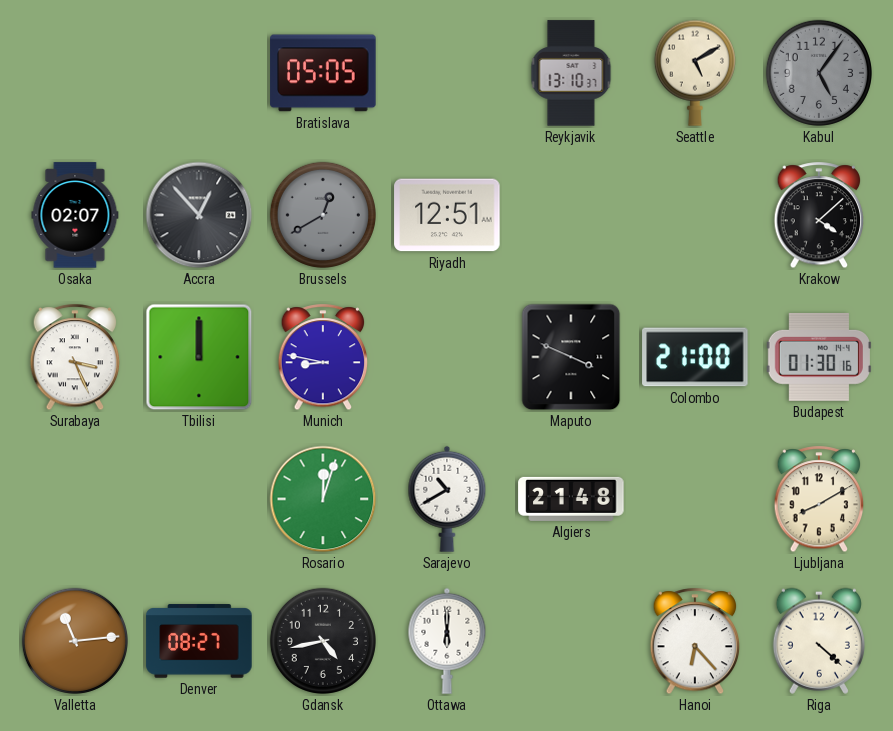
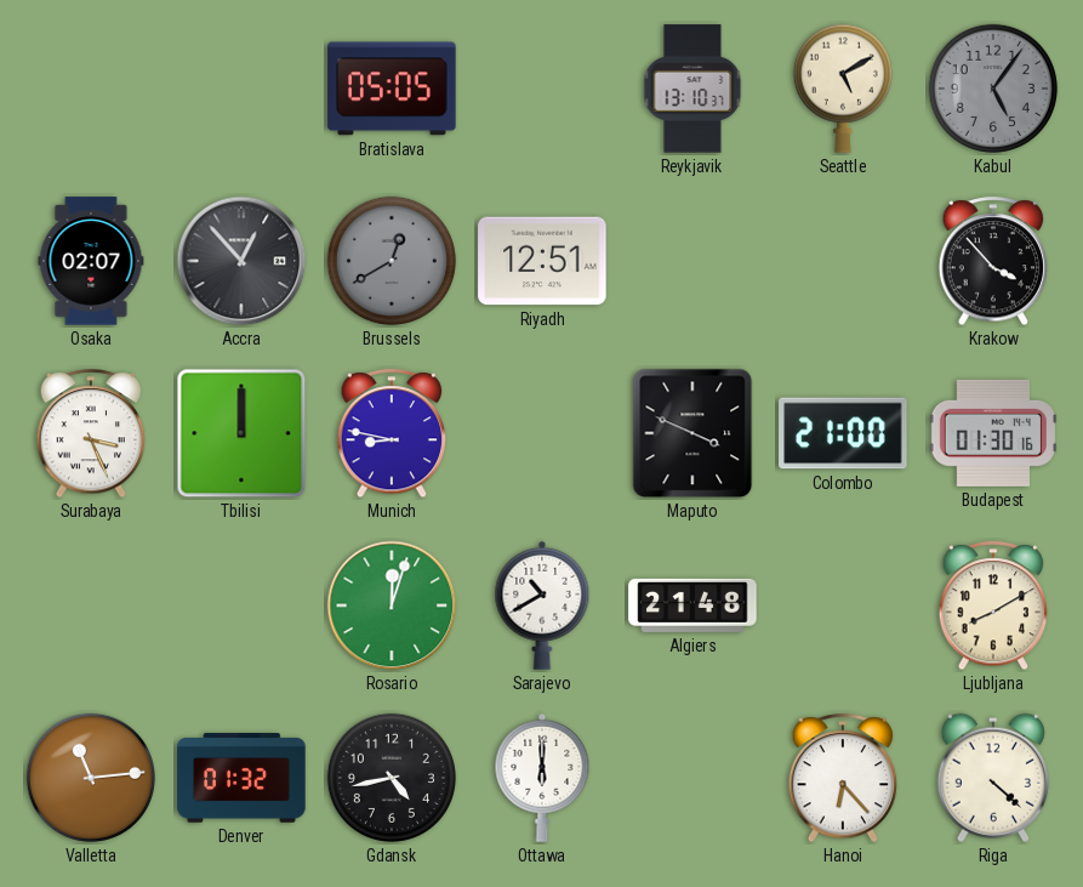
Krakow: 4:08 -> 3:53
Denver: 08:27 -> 01:32
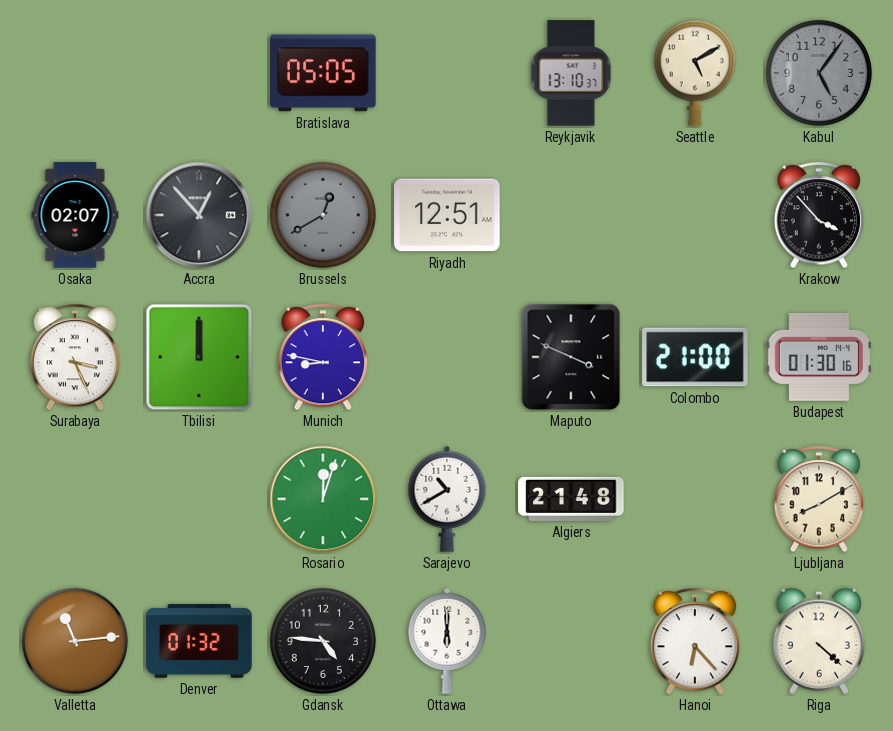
Gdansk: 4:43 -> 4:46
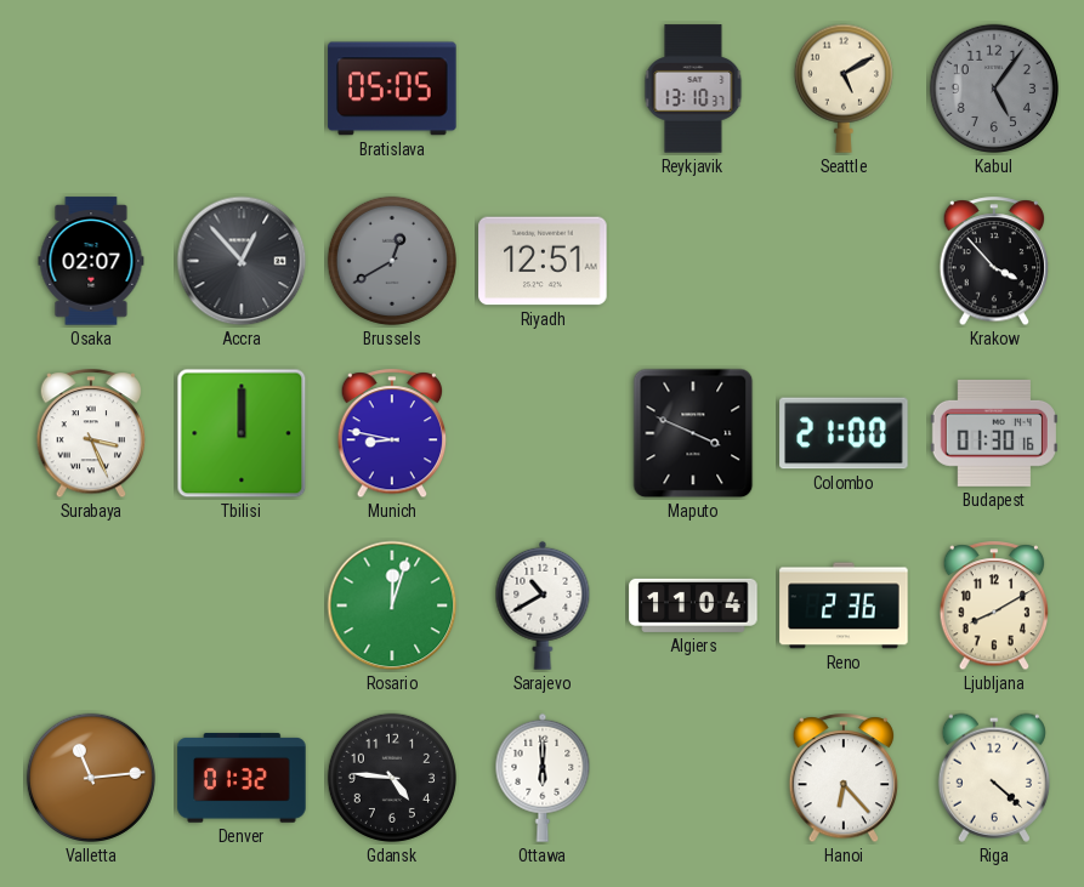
Algiers: 21:48 -> 11:04
Reno: none -> 2:36
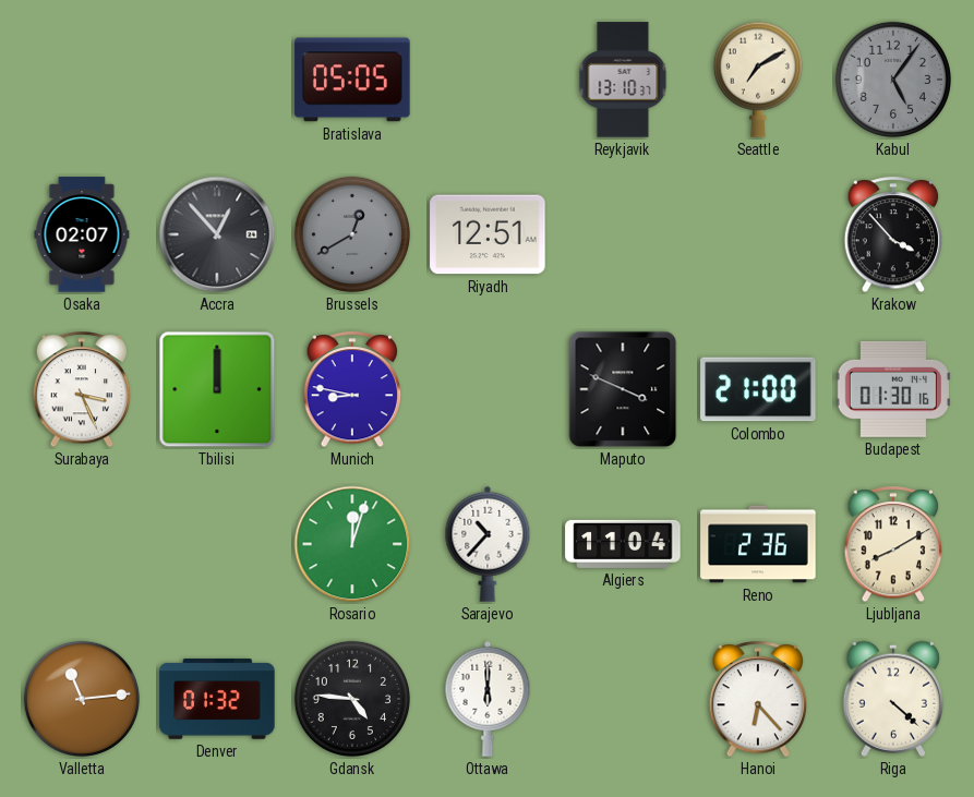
Seattle: 5:10 -> 7:10
Sarajevo: 10:40 -> 10:37
